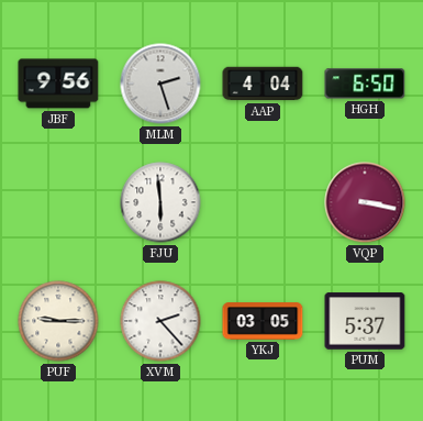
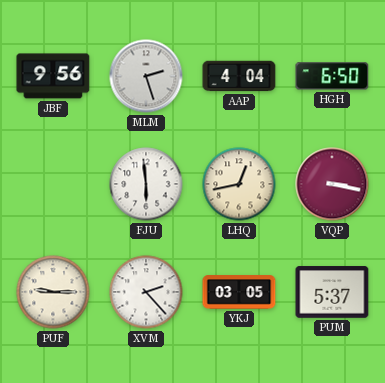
LHQ: none -> 12:43
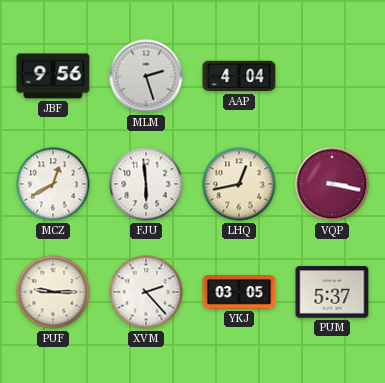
HGH: 6:50 -> none
MCZ: none -> 12:40
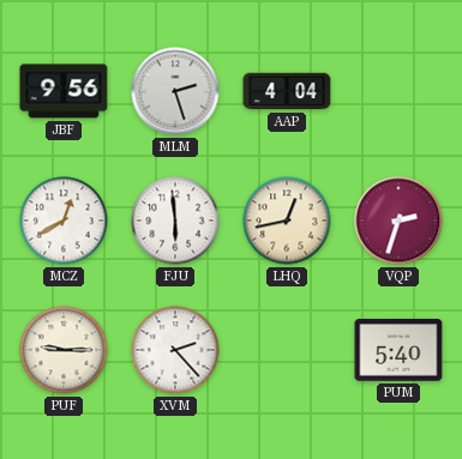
VQP: 3:17 -> 2:33
YKJ: 03:05 -> none
PUM: 5:37 -> 5:40
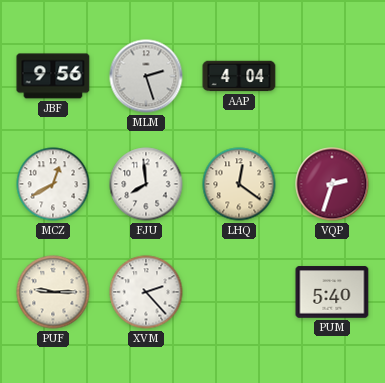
FJU: 5:59 -> 7:59
LHQ: 12:43 -> 12:21
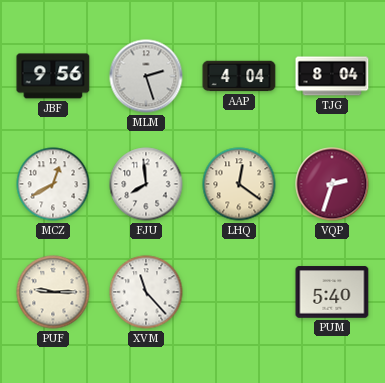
TJG: none -> 8:04
XVM: 2:23 -> 11:23
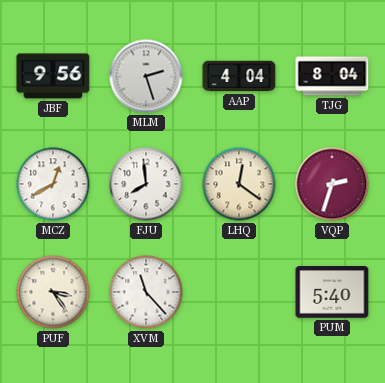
PUF: 9:15 -> 3:24
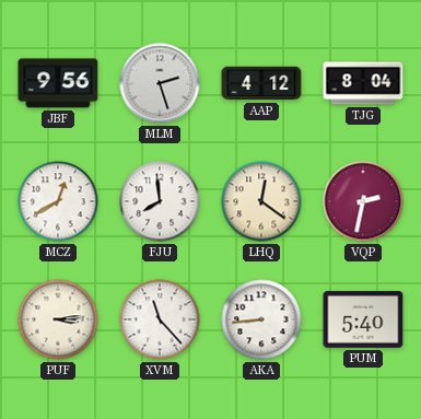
AAP: 4:04 -> 4:12
VQP: 2:33 -> 2:32
PUF: 3:24 -> 3:14
AKA: none -> 8:44
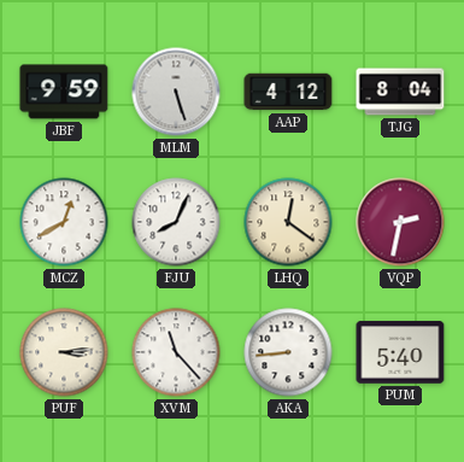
JBF: 9:56 -> 9:59
MLM: 2:27 -> 5:27
FJU: 7:59 -> 8:04
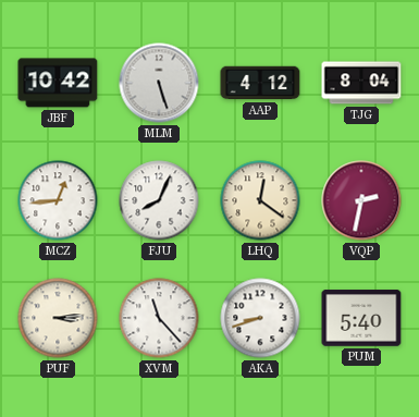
JBF: 9:59 -> 10:42
MCZ: 12:40 -> 12:44
AKA: 8:44 -> 8:42
